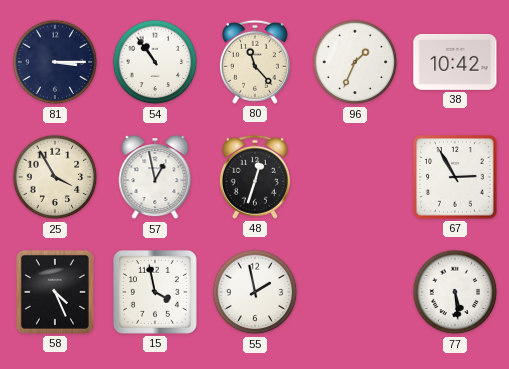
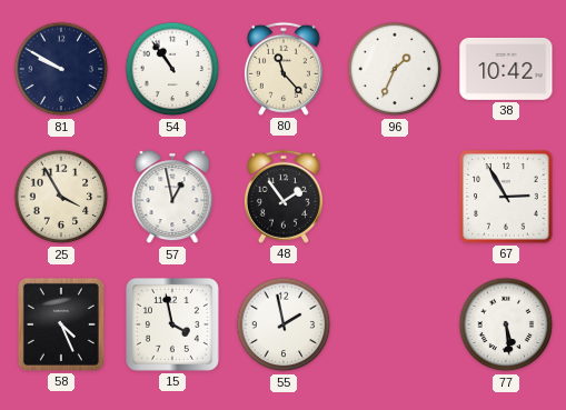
81: 3:15 -> 9:50
48: 12:33 -> 1:54
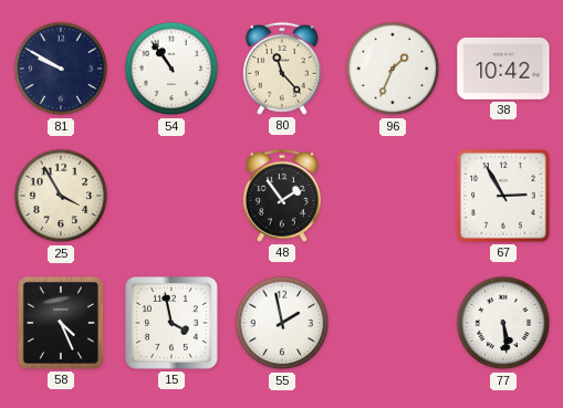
57: 12:58 -> none
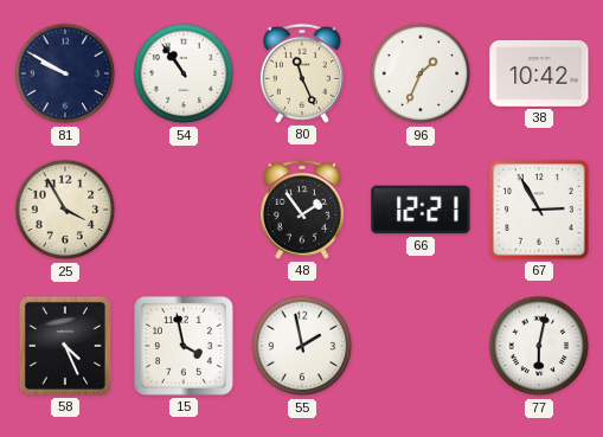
80: 11:23 -> 11:26
66: none -> 12:21
77: 5:29 -> 6:02
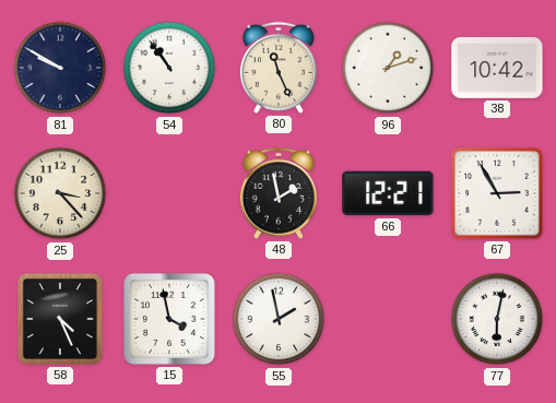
96: 1:34 -> 1:12
25: 3:55 -> 3:23
48: 1:54 -> 1:58
